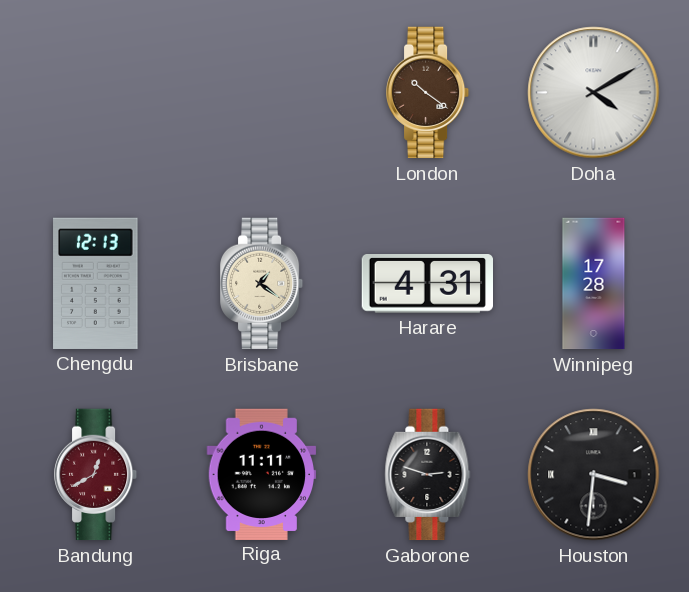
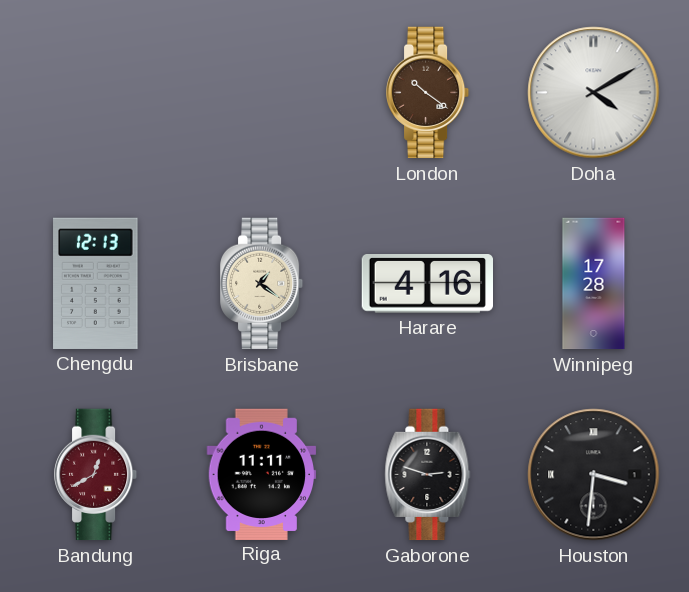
Harare: 4:31 -> 4:16
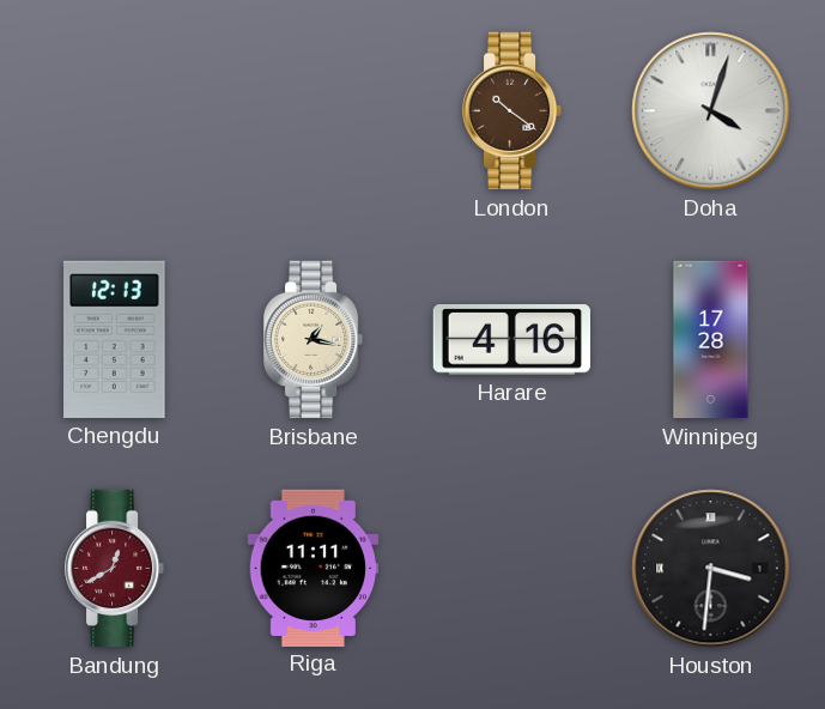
Doha: 4:10 -> 4:03
Brisbane: 1:21 -> 1:17
Gaborone: 2:48 -> none
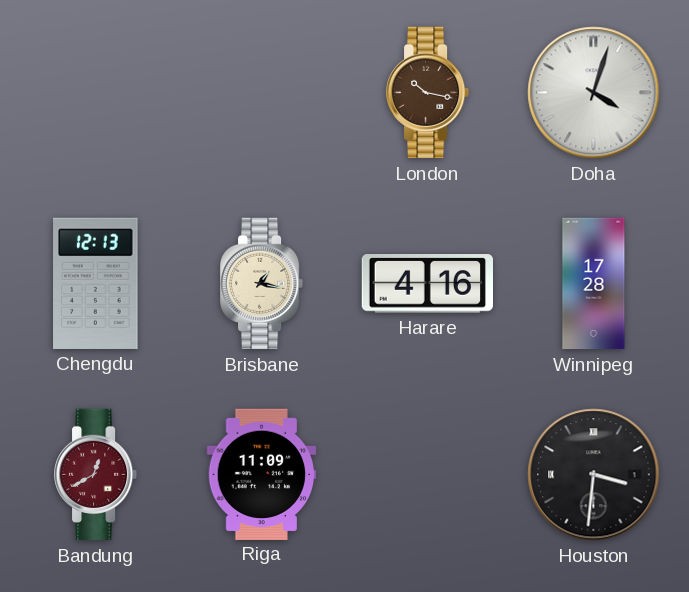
London: 10:21 -> 10:17
Riga: 11:11 -> 11:09
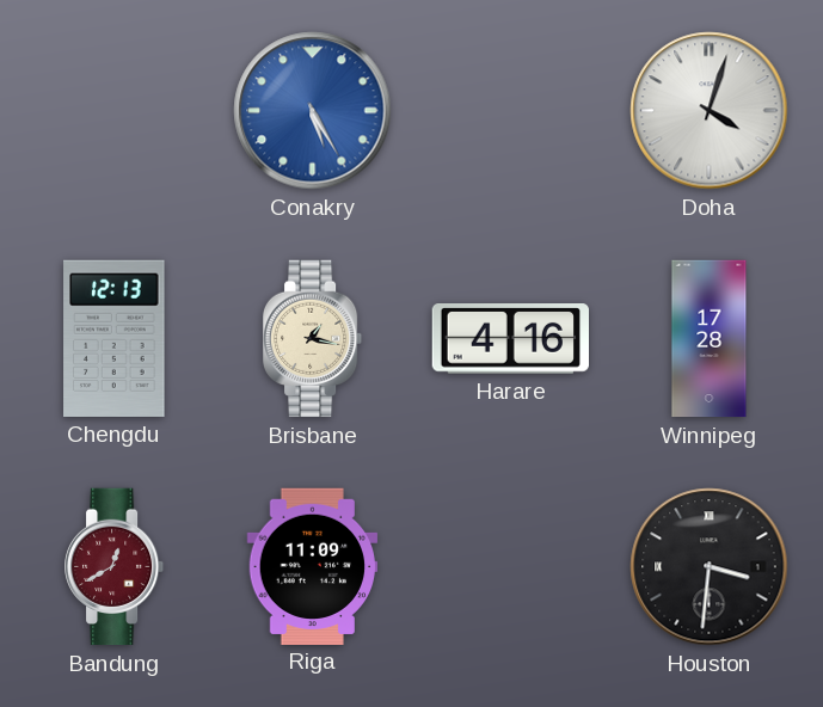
Conakry: none -> 5:25
London: 10:17 -> none
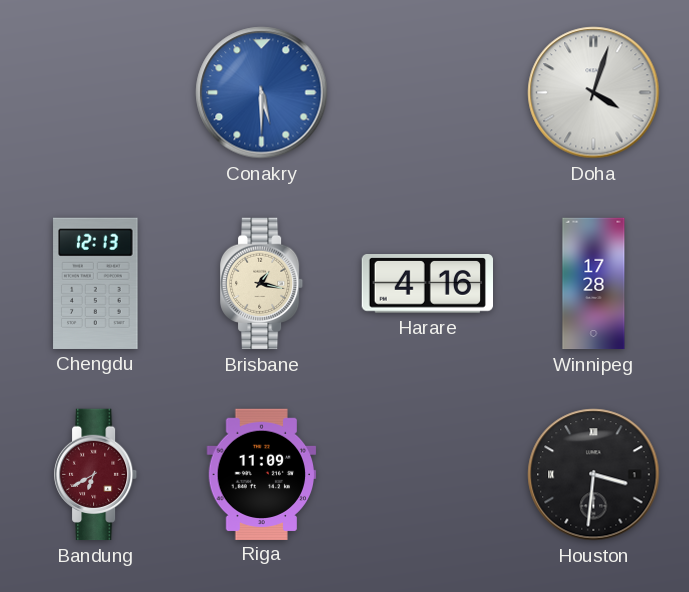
Conakry: 5:25 -> 5:30
Bandung: 12:40 -> 6:40
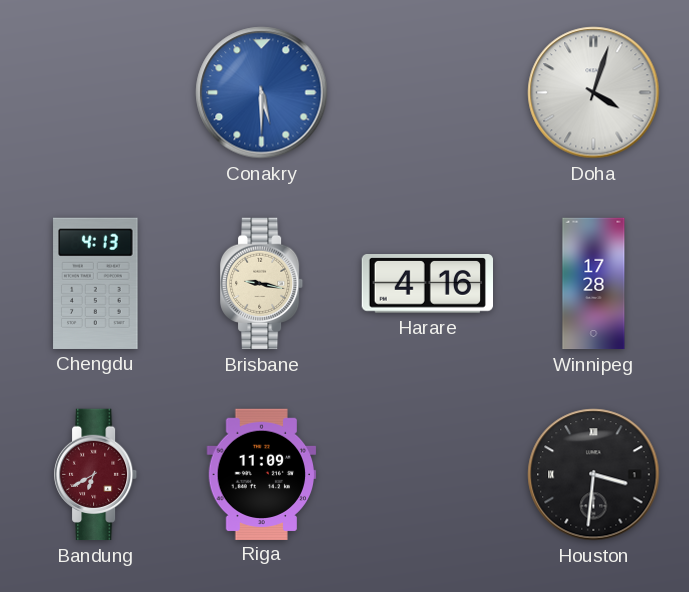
Chengdu: 12:13 -> 4:13
Brisbane: 1:17 -> 9:17
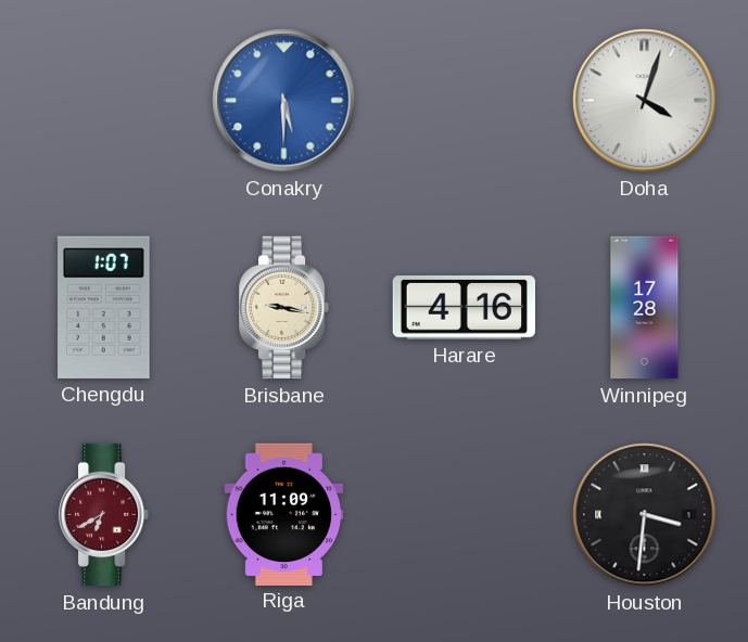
Chengdu: 4:13 -> 1:07
